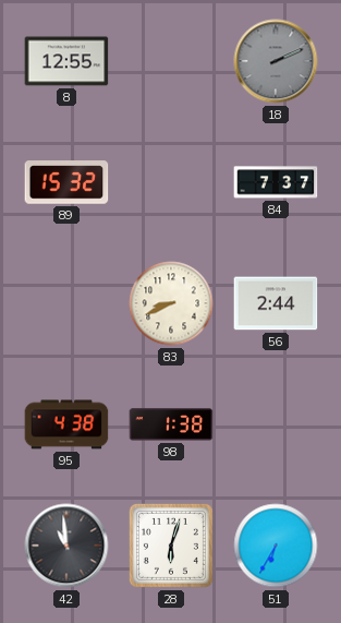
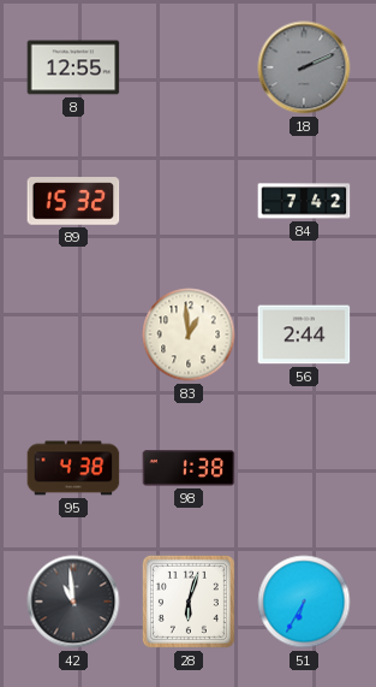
84: 7:37 -> 7:42
83: 8:41 -> 12:59
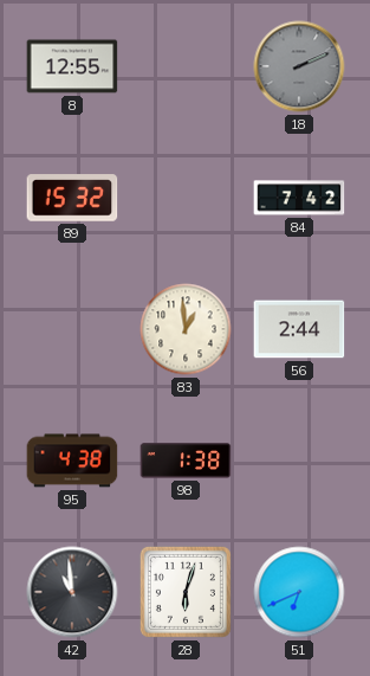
51: 6:35 -> 6:41
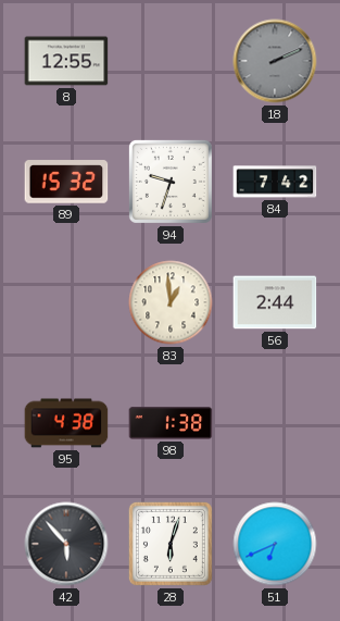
94: none -> 9:33
42: 10:59 -> 5:53
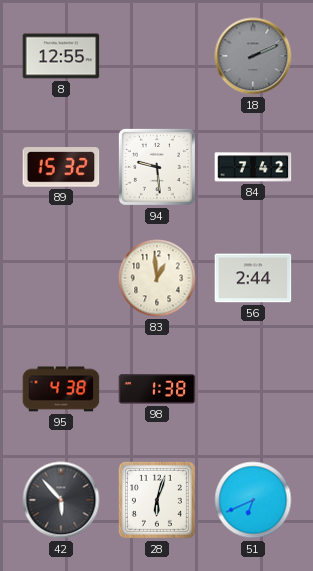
94: 9:33 -> 9:29
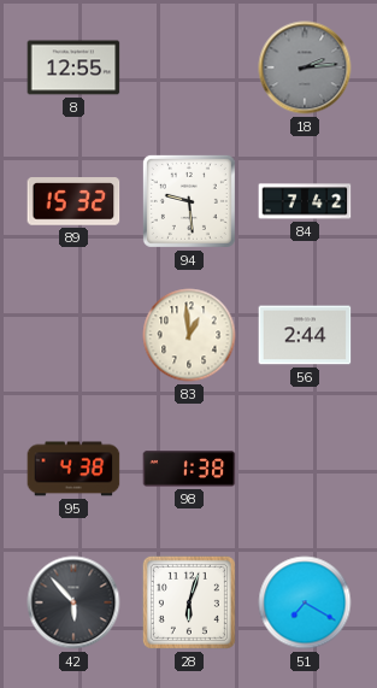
18: 2:11 -> 2:14
51: 6:41 -> 7:20
